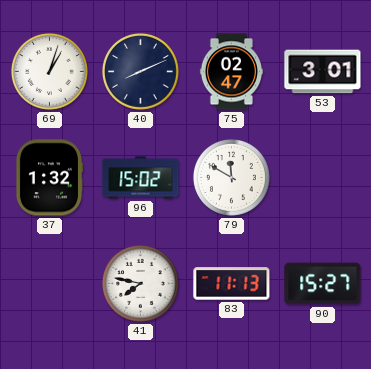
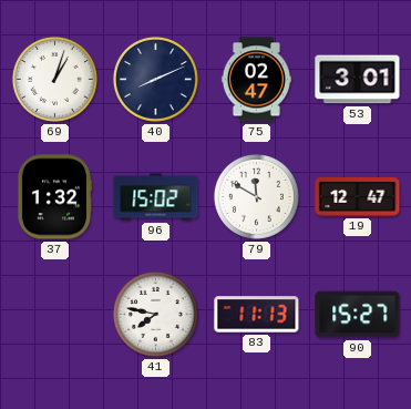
19: none -> 12:47
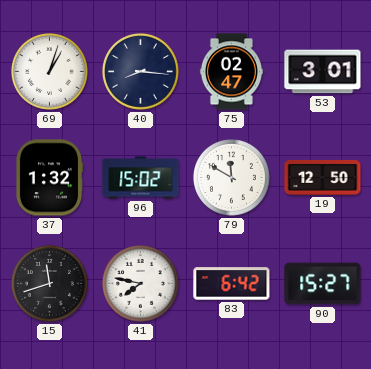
40: 8:11 -> 8:16
19: 12:47 -> 12:50
15: none -> 11:42
83: 11:13 -> 6:42
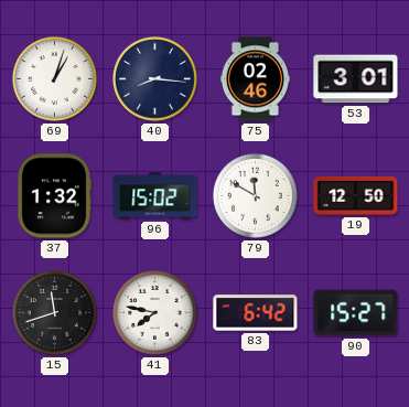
75: 02:47 -> 02:46
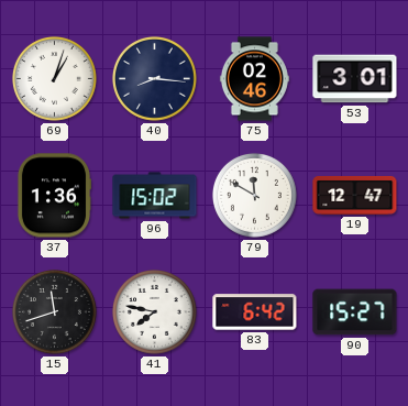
37: 1:32 -> 1:36
19: 12:50 -> 12:47
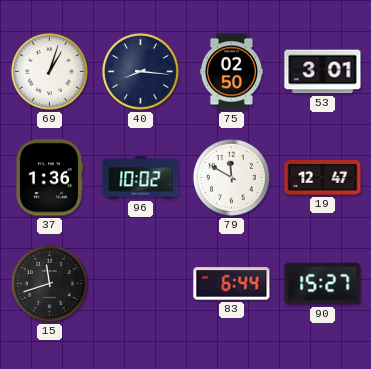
75: 02:46 -> 02:50
96: 15:02 -> 10:02
41: 7:47 -> none
83: 6:42 -> 6:44
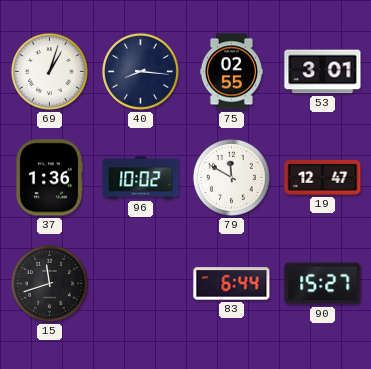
75: 02:50 -> 02:55
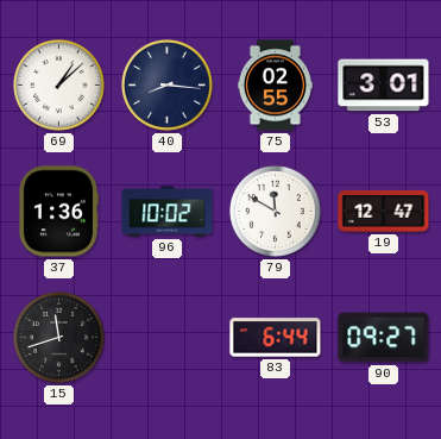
69: 1:03 -> 1:08
90: 15:27 -> 09:27
